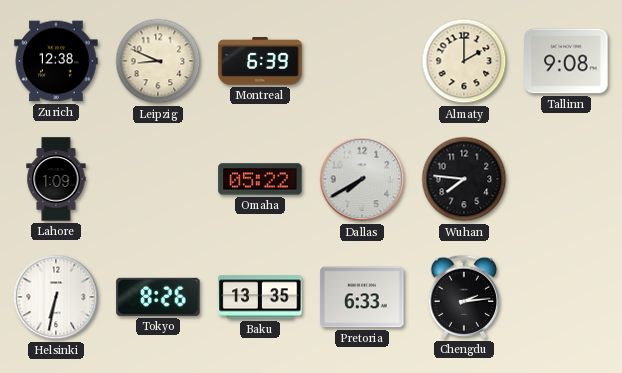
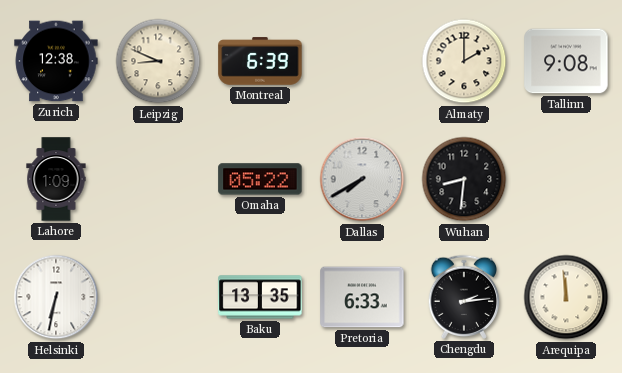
Wuhan: 7:46 -> 8:31
Tokyo: 8:26 -> none
Arequipa: none -> 11:59
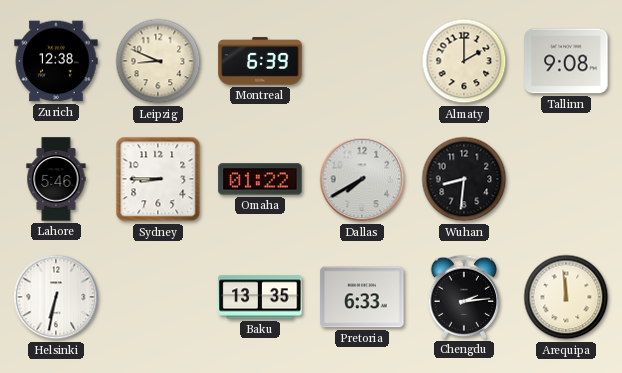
Lahore: 1:09 -> 5:46
Sydney: none -> 8:45
Omaha: 05:22 -> 01:22
